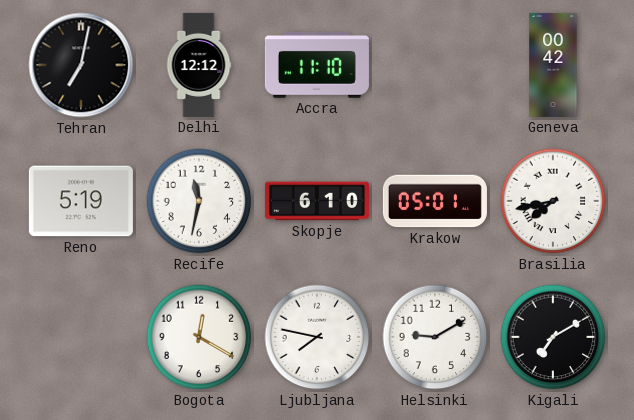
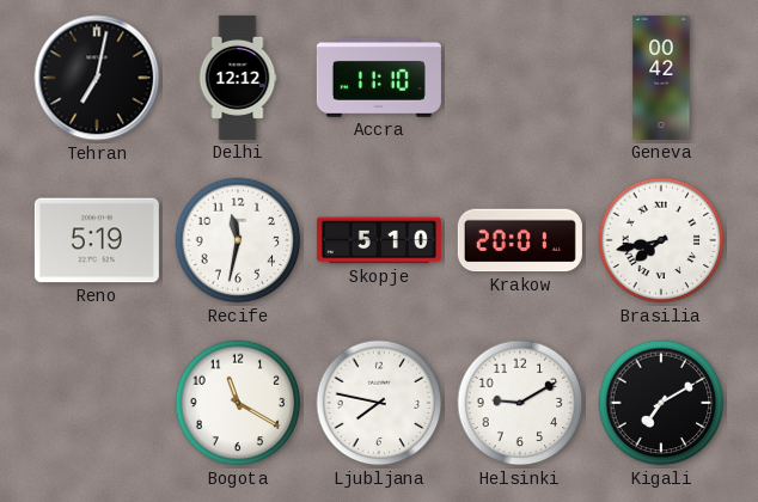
Skopje: 6:10 -> 5:10
Krakow: 05:01 -> 20:01
Bogota: 12:20 -> 11:20
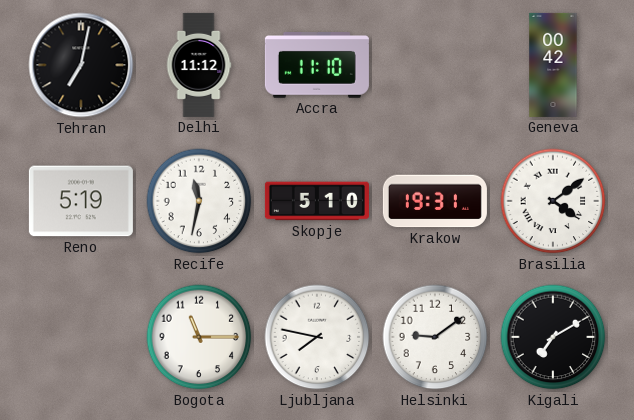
Delhi: 12:12 -> 11:12
Krakow: 20:01 -> 19:31
Brasilia: 7:43 -> 4:09
Bogota: 11:20 -> 11:15
Helsinki: 9:10 -> 9:09
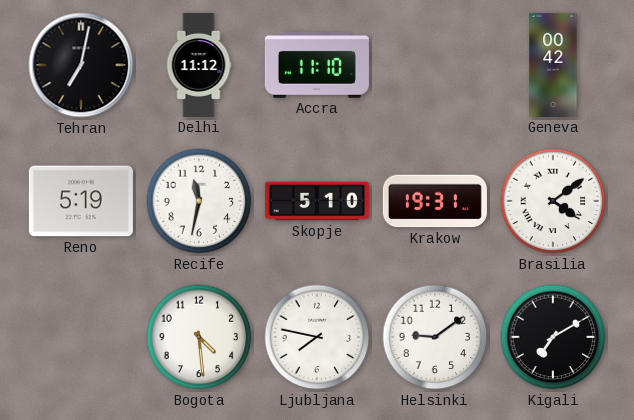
Bogota: 11:15 -> 4:29
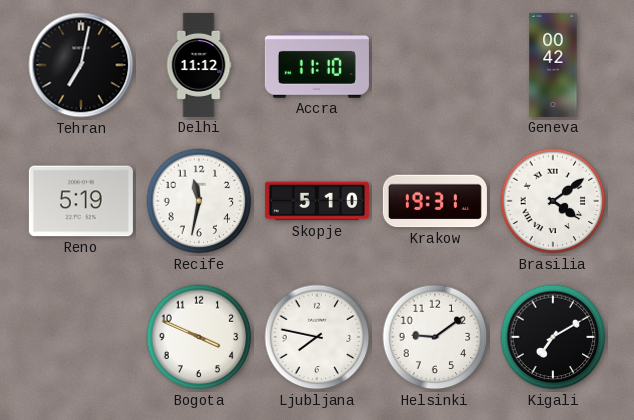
Bogota: 4:29 -> 3:49
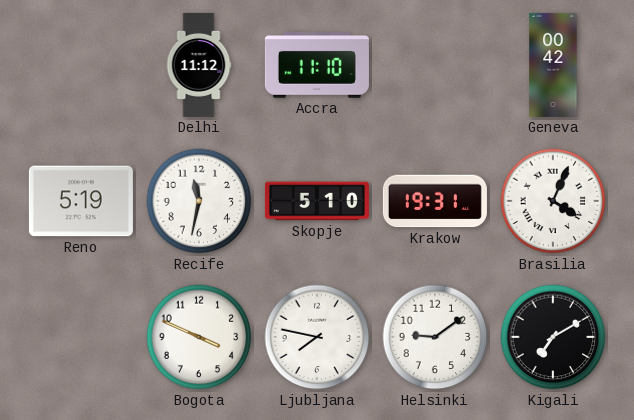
Tehran: 7:02 -> none
Brasilia: 4:09 -> 4:04
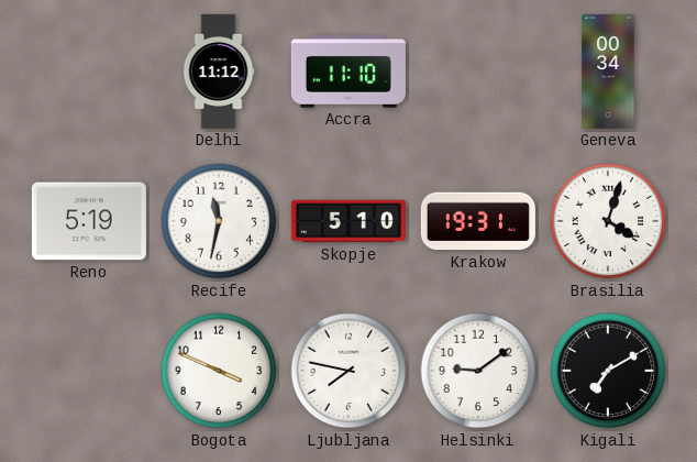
Geneva: 00:42 -> 00:34
Brasilia: 4:04 -> 4:03
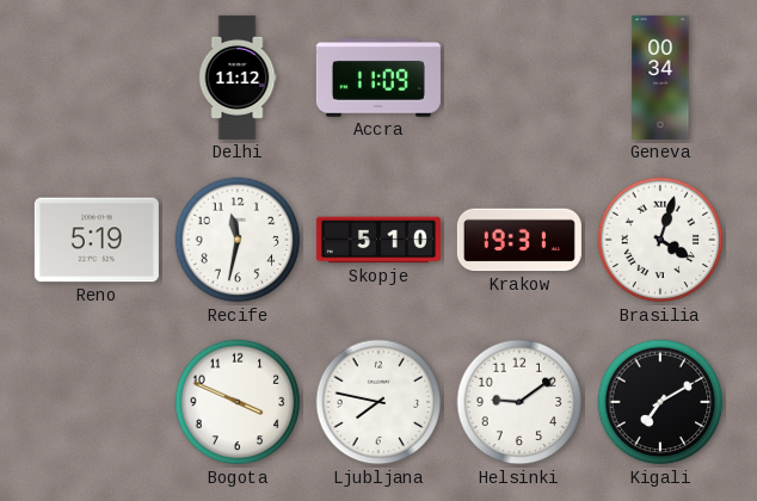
Accra: 11:10 -> 11:09
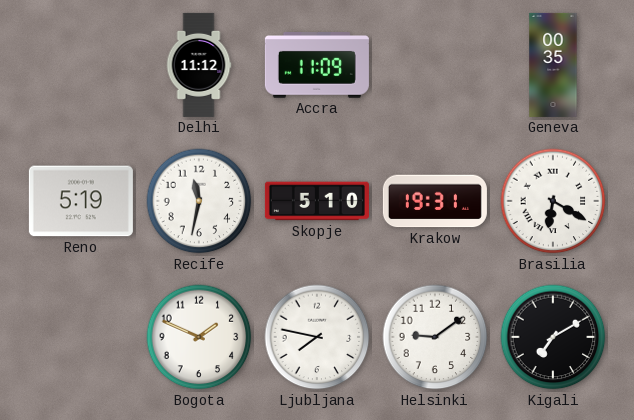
Geneva: 00:34 -> 00:35
Brasilia: 4:03 -> 6:20
Bogota: 3:49 -> 1:49
